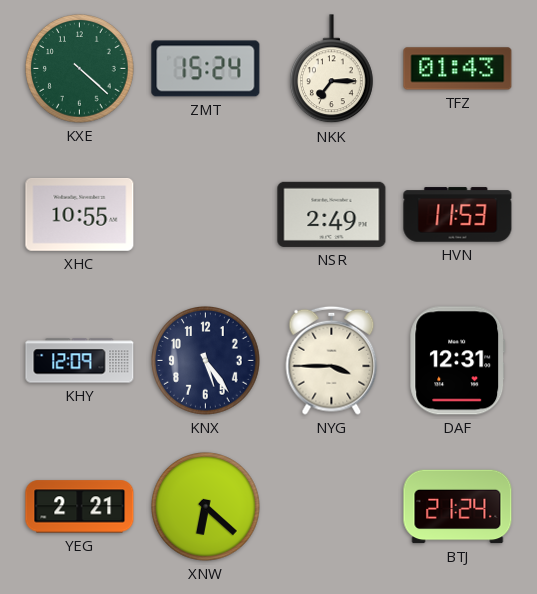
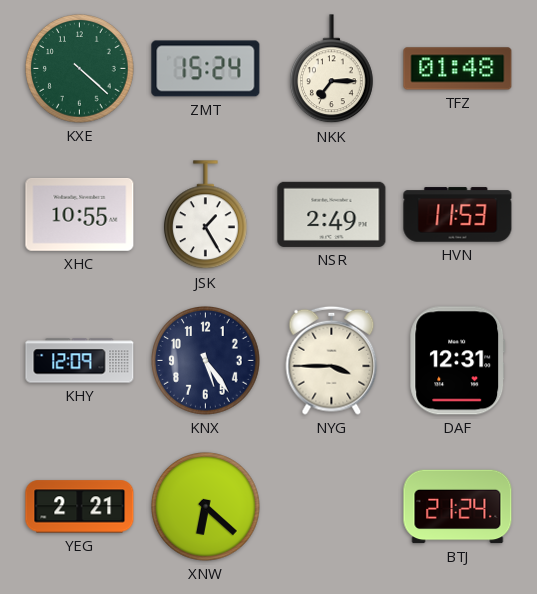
TFZ: 01:43 -> 01:48
JSK: none -> 1:25
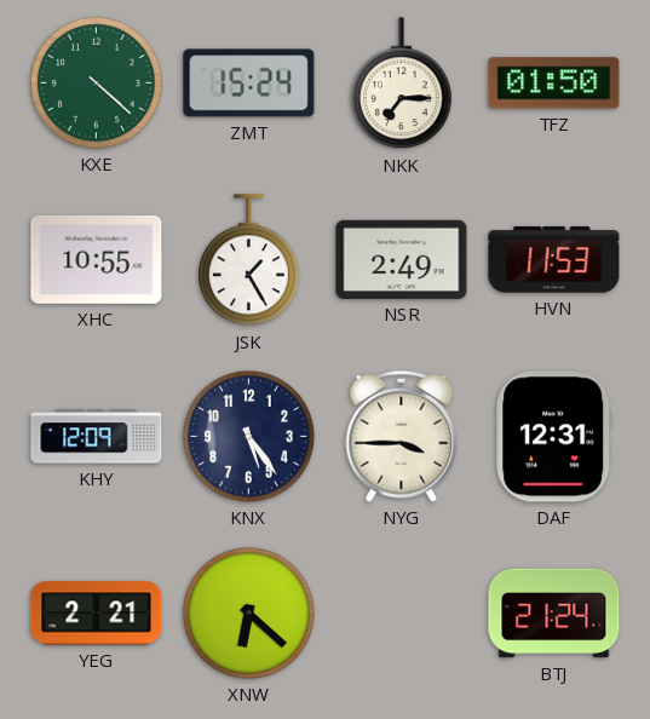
TFZ: 01:48 -> 01:50
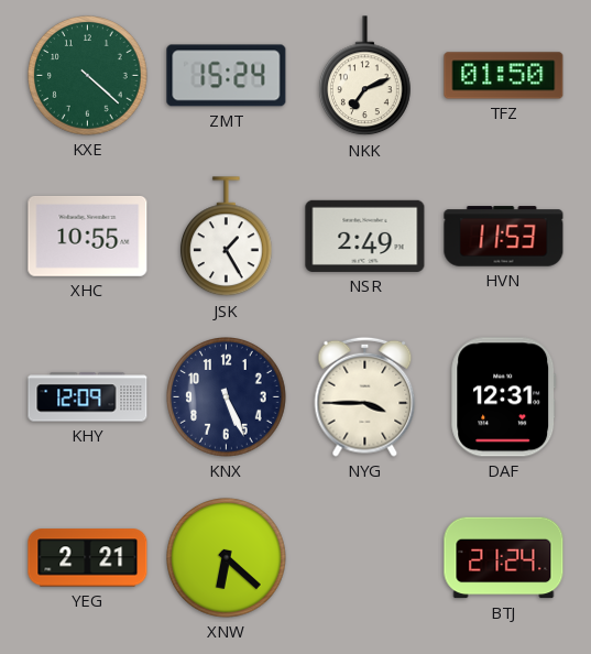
NKK: 7:15 -> 7:11
KNX: 5:24 -> 5:26
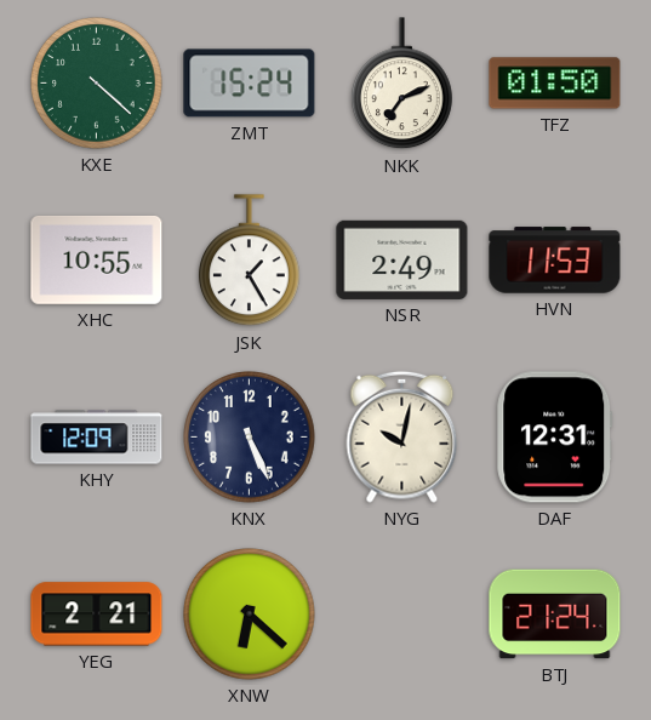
NYG: 3:45 -> 10:02
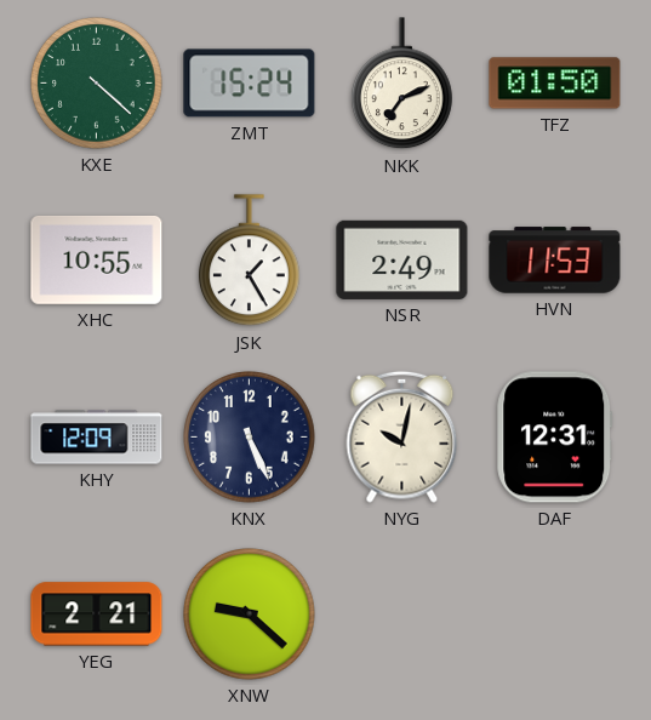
XNW: 6:22 -> 9:22
BTJ: 21:24 -> none
